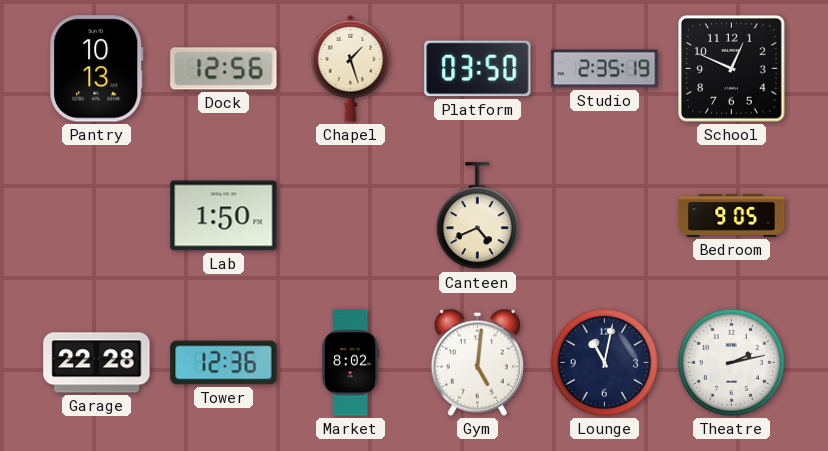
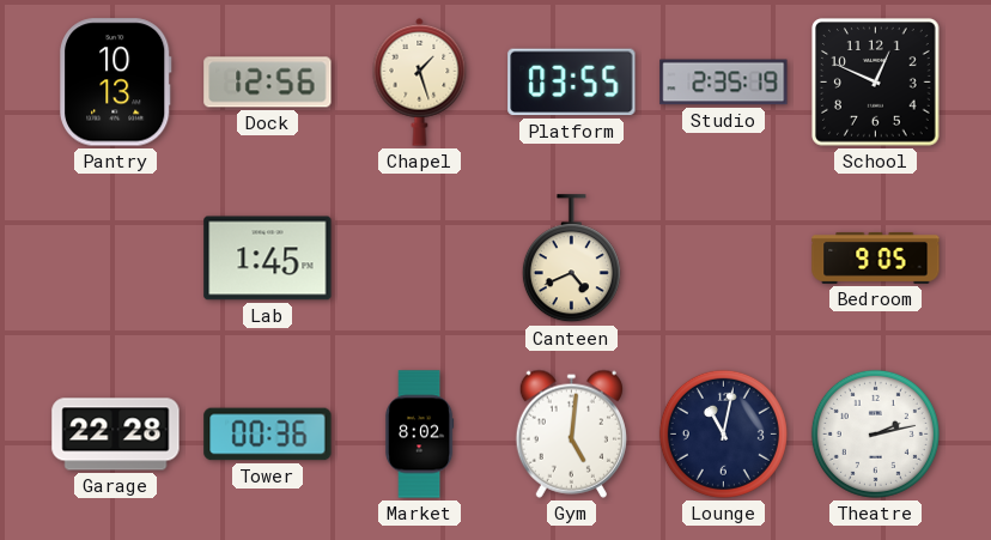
Platform: 03:50 -> 03:55
Lab: 1:50 -> 1:45
Tower: 12:36 -> 00:36
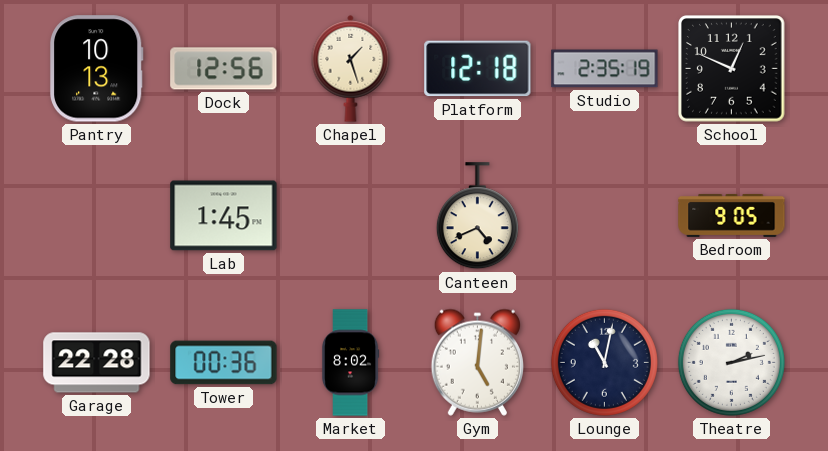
Platform: 03:55 -> 12:18
